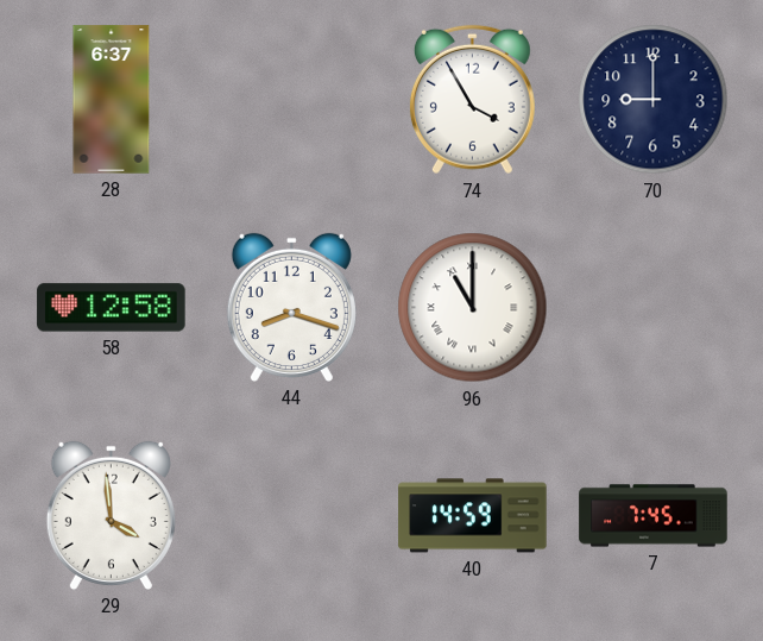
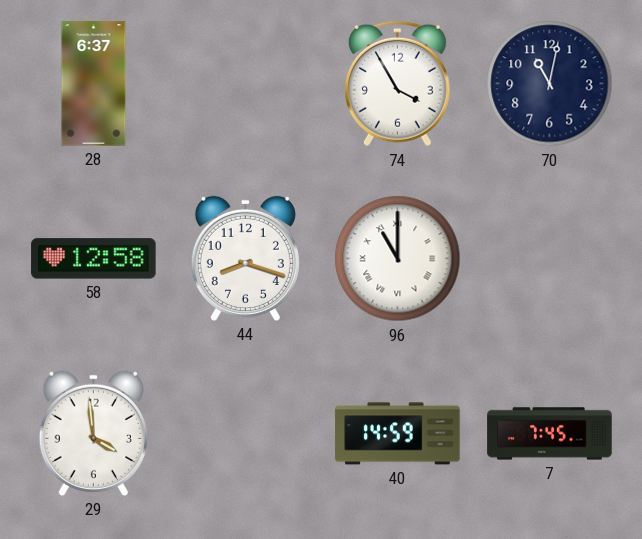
70: 9:00 -> 11:02
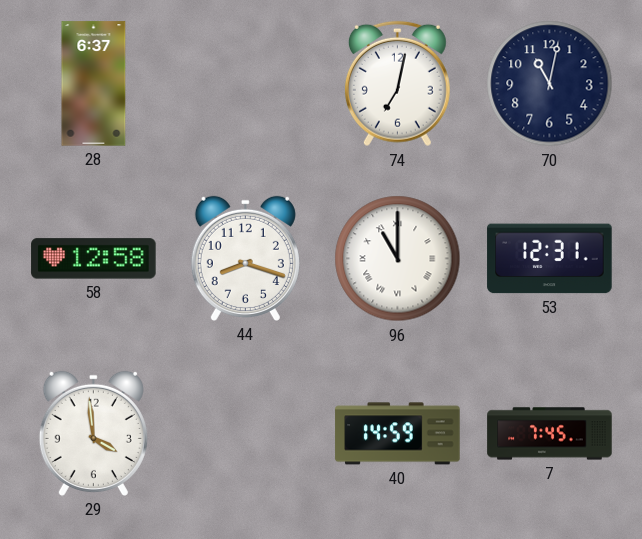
74: 3:55 -> 7:02
53: none -> 12:31
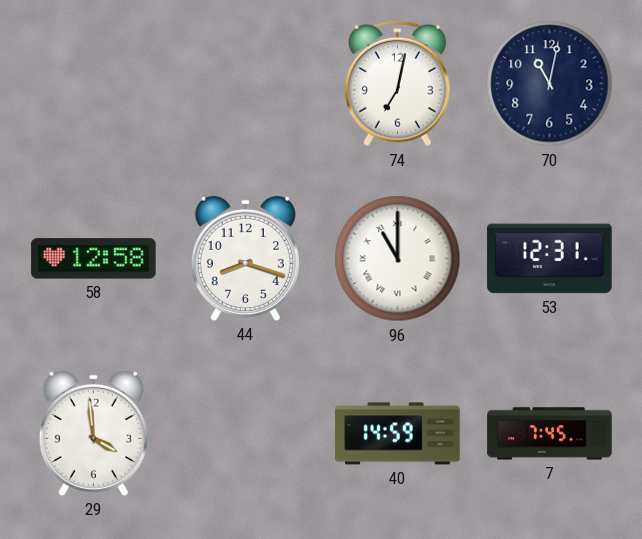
28: 6:37 -> none
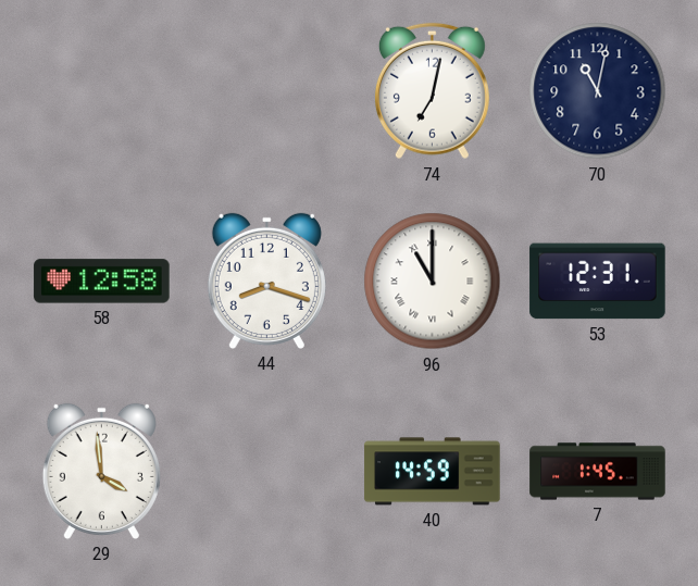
7: 7:45 -> 1:45
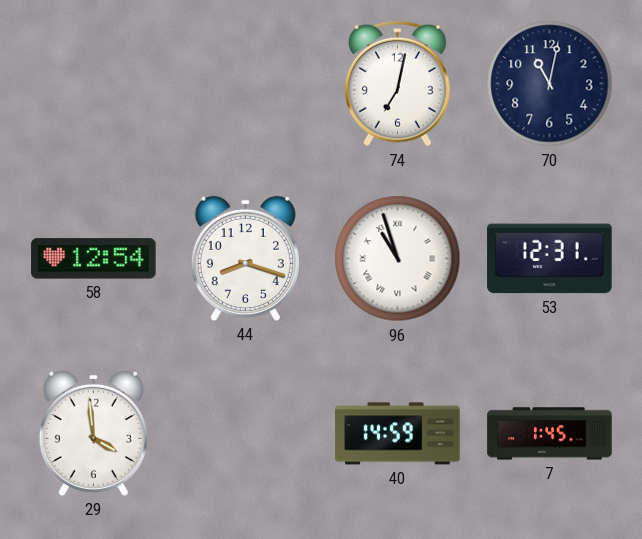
58: 12:58 -> 12:54
96: 11:00 -> 10:57
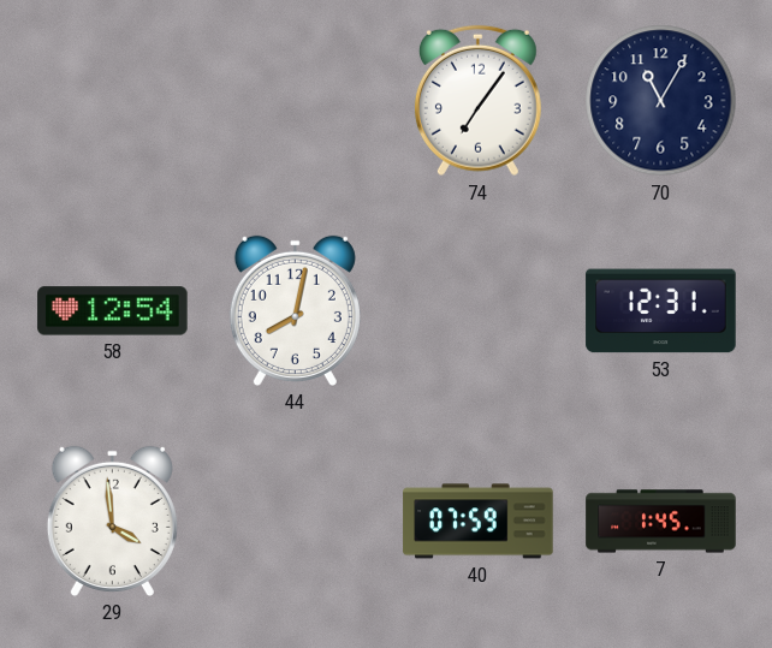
74: 7:02 -> 7:06
70: 11:02 -> 11:05
44: 8:18 -> 8:02
96: 10:57 -> none
40: 14:59 -> 07:59
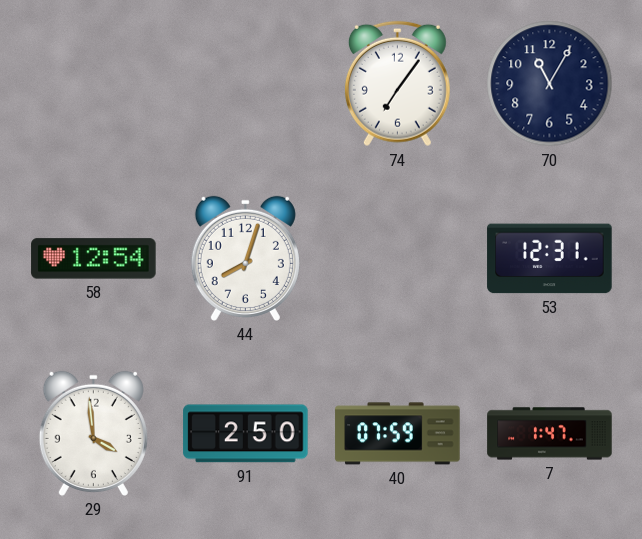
44: 8:02 -> 8:03
91: none -> 2:50
7: 1:45 -> 1:47
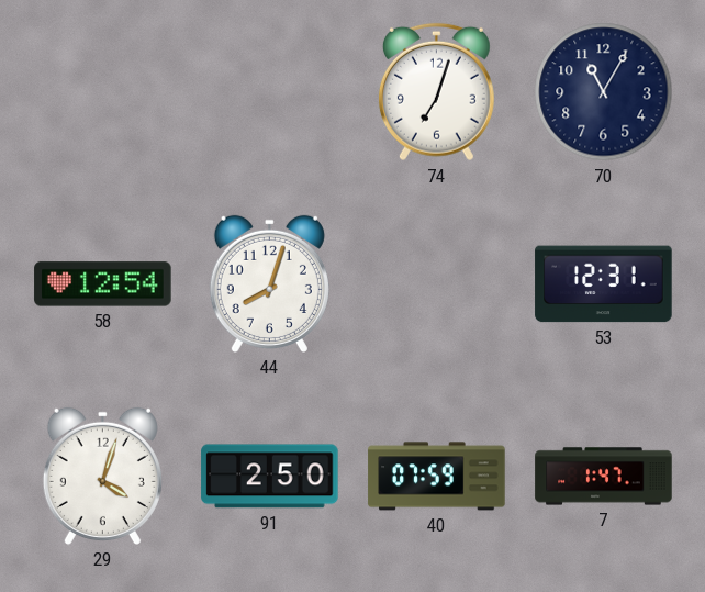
74: 7:06 -> 7:03
29: 3:59 -> 4:03
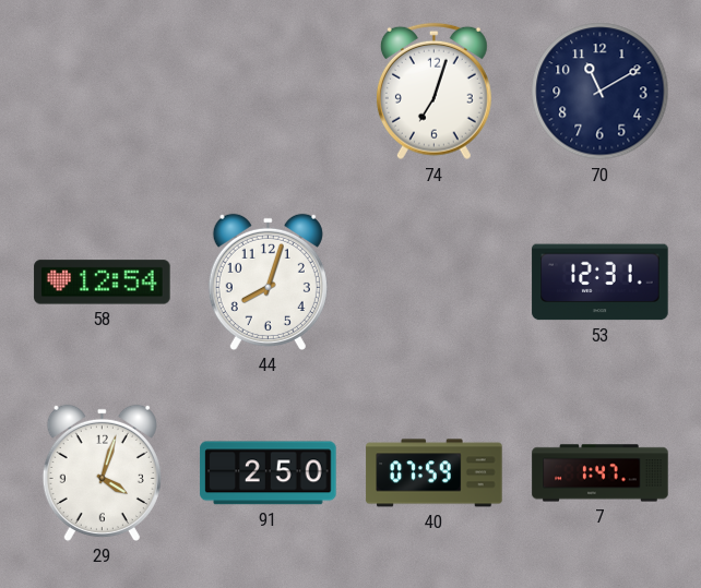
70: 11:05 -> 11:10
